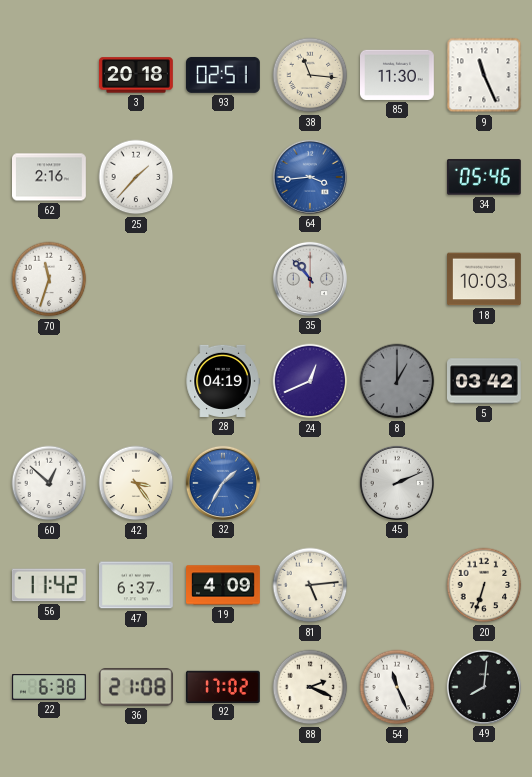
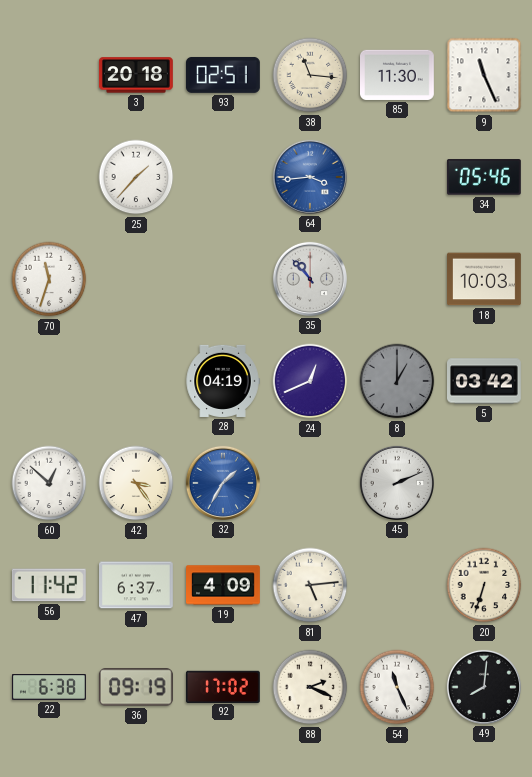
62: 2:16 -> none
36: 21:08 -> 09:19
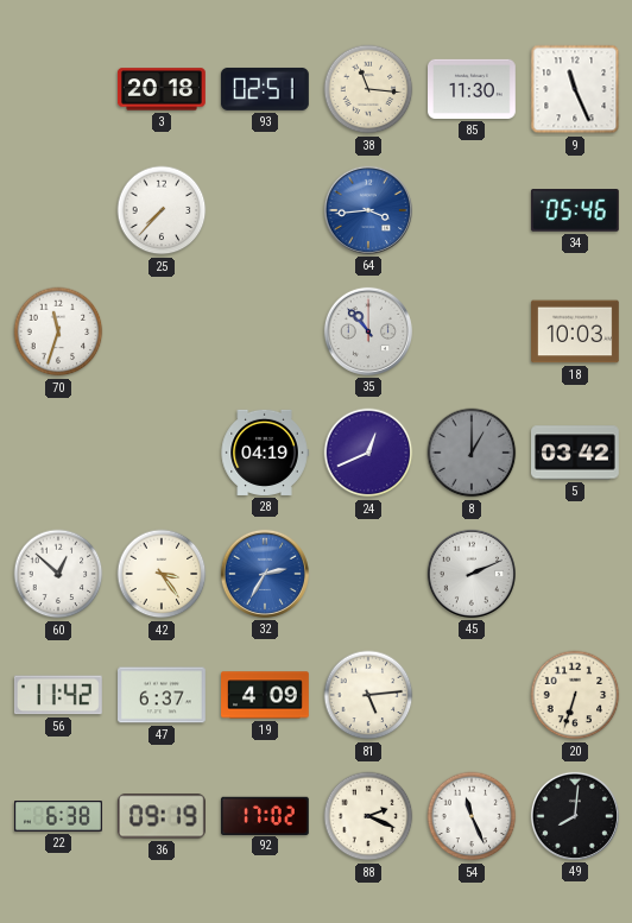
25: 1:37 -> 7:37
32: 1:35 -> 2:35
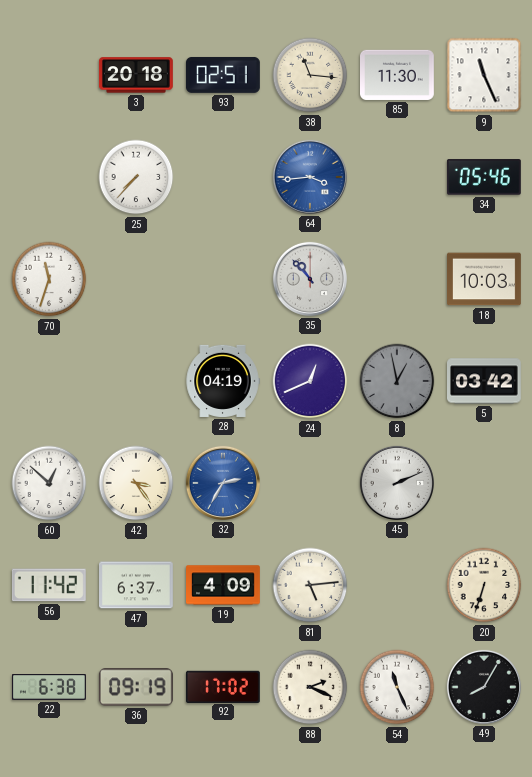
8: 1:00 -> 12:58
49: 8:01 -> 8:05
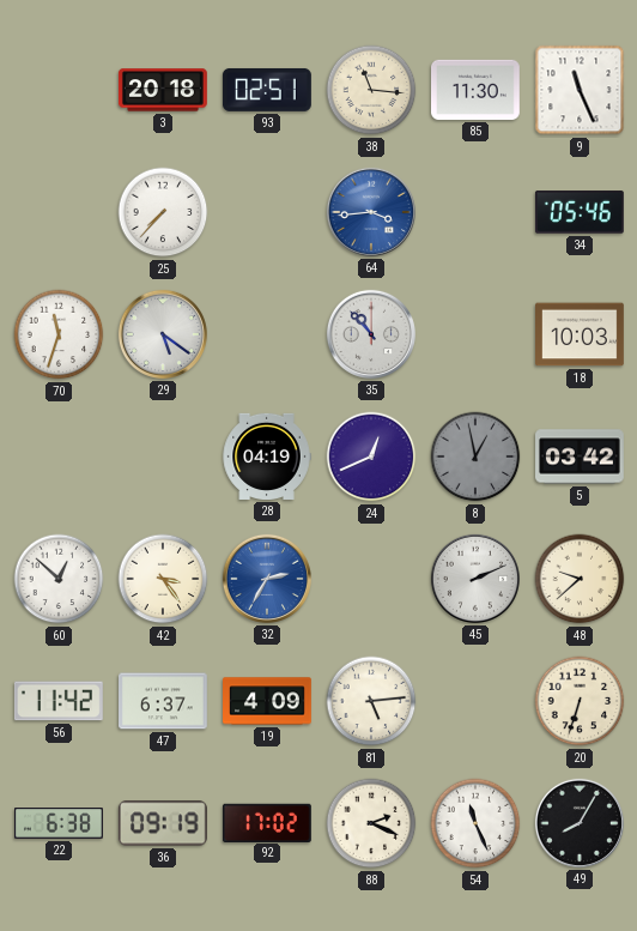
29: none -> 5:21
48: none -> 9:38
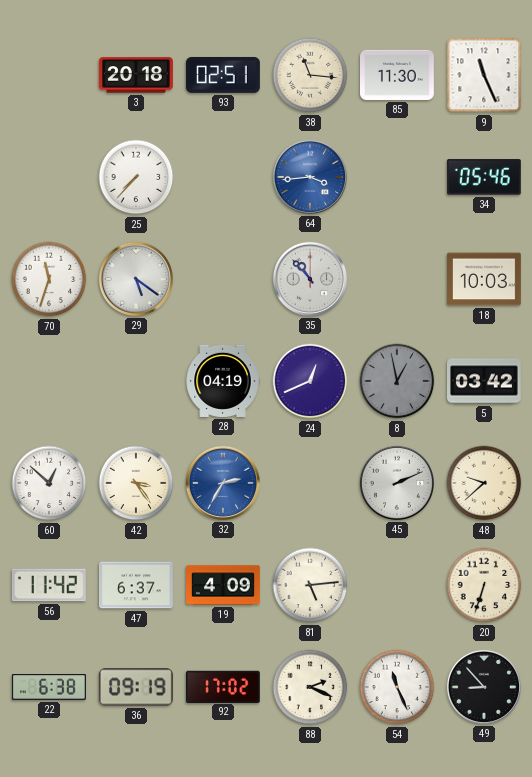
49: 8:05 -> 8:53
